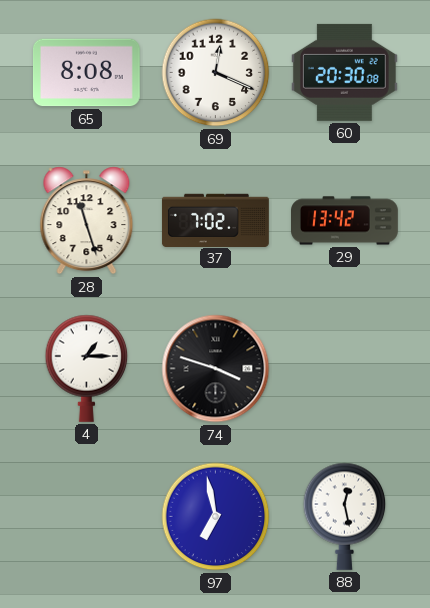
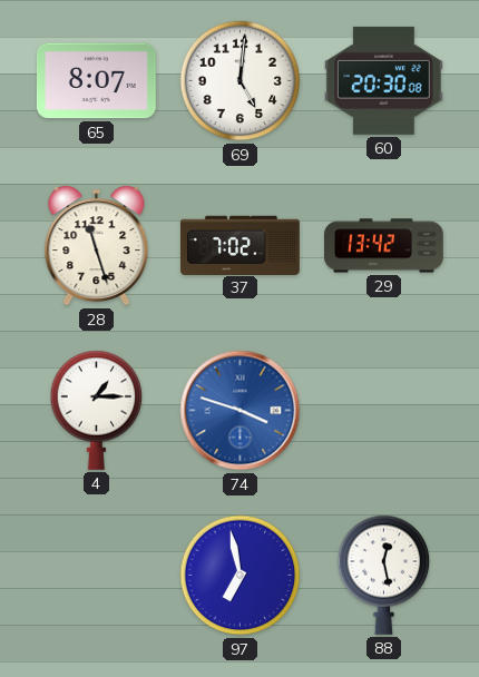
65: 8:08 -> 8:07
69: 12:19 -> 5:01
74 dial: black -> blue
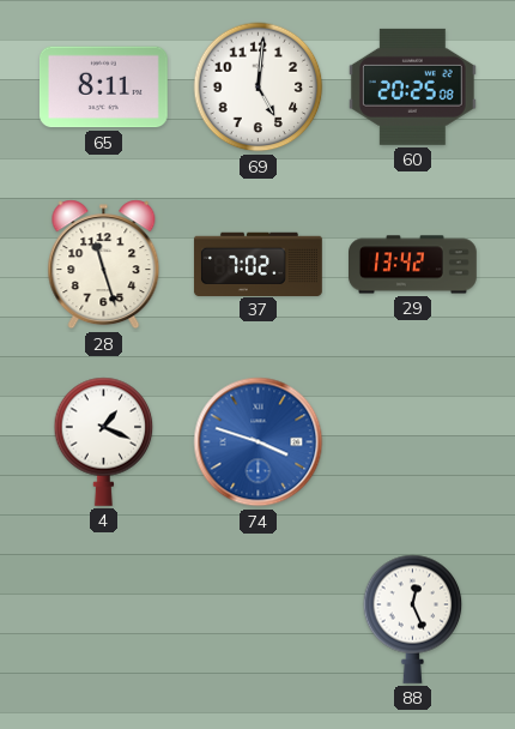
65: 8:07 -> 8:11
60: 20:30 -> 20:25
4: 1:15 -> 1:19
97: 6:58 -> none
88: 12:28 -> 12:26
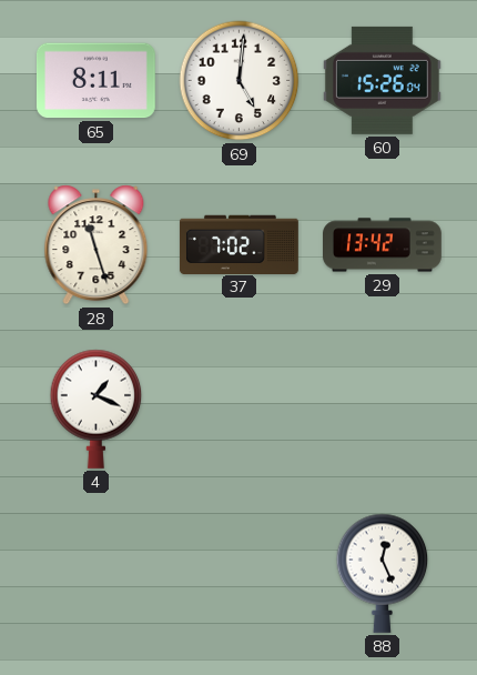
60: 20:25 -> 15:26
74: 3:48 -> none
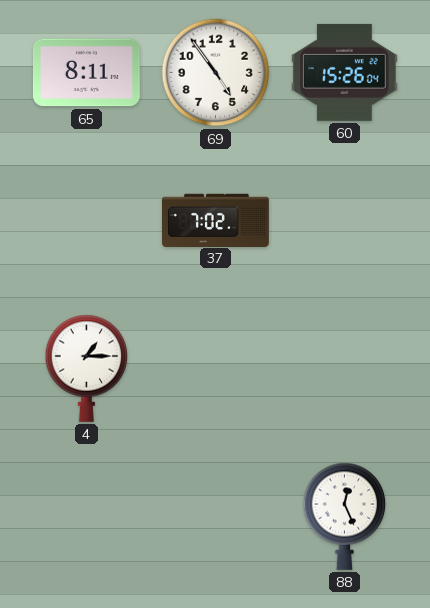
69: 5:01 -> 4:54
28: 11:27 -> none
29: 13:42 -> none
4: 1:19 -> 1:15
